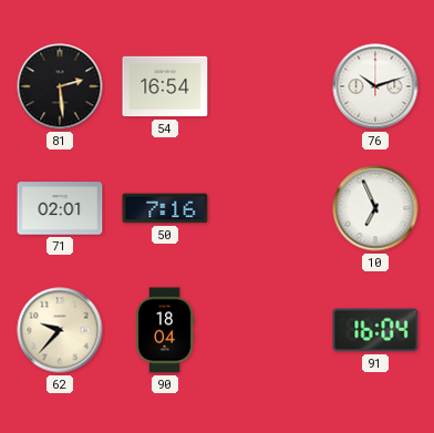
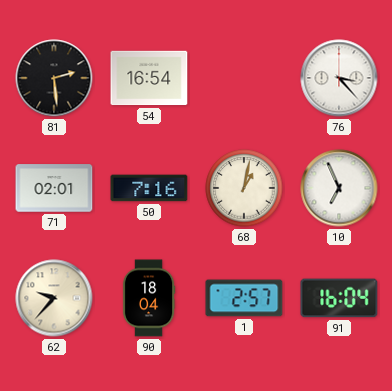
76: 10:12 -> 3:23
68: none -> 1:02
1: none -> 2:57
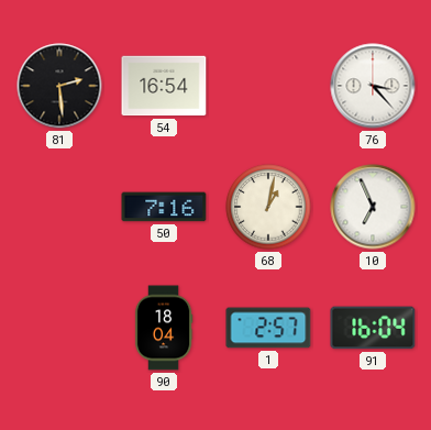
71: 02:01 -> none
62: 9:37 -> none
